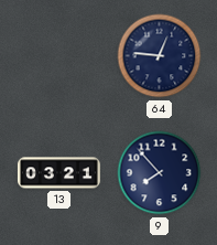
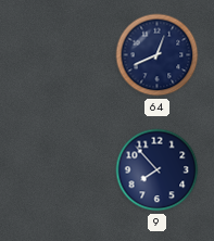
64: 12:46 -> 12:41
13: 03:21 -> none
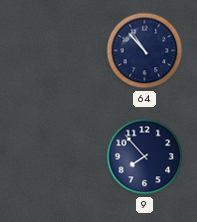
64: 12:41 -> 10:53
